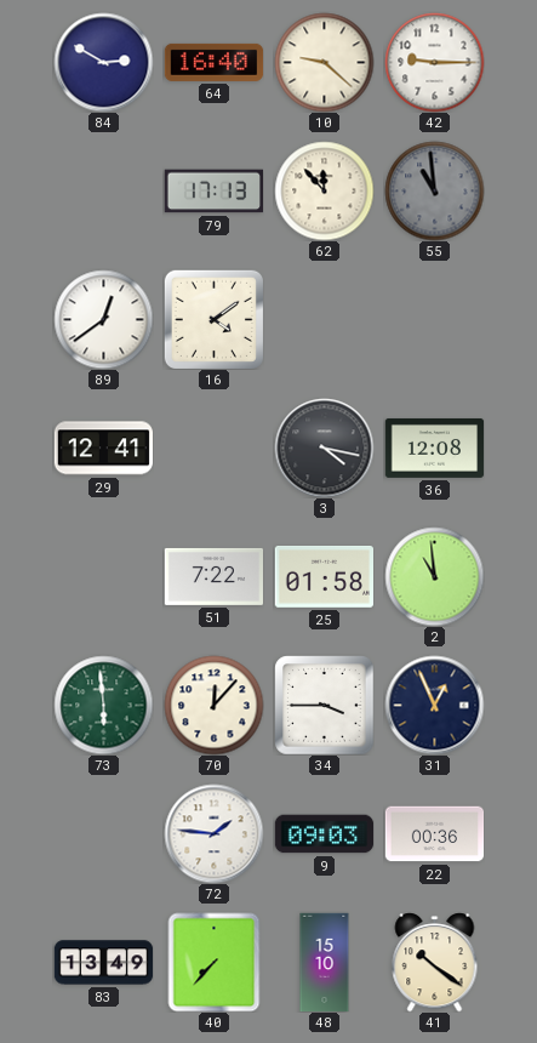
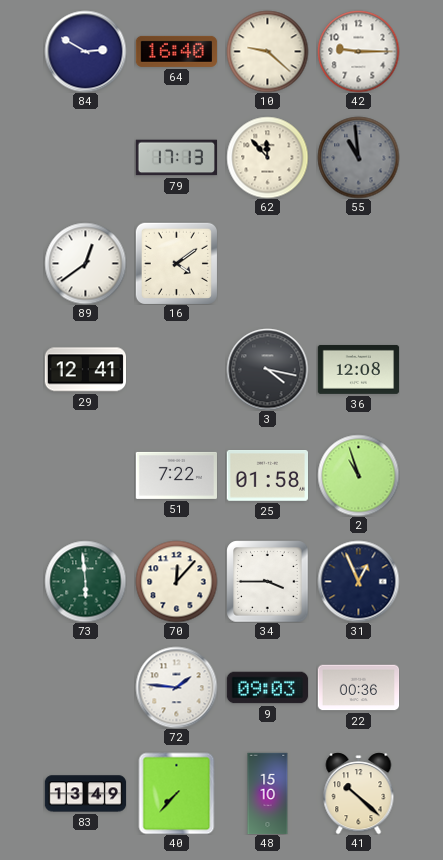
2: 10:59 -> 10:57
41: 10:21 -> 10:22
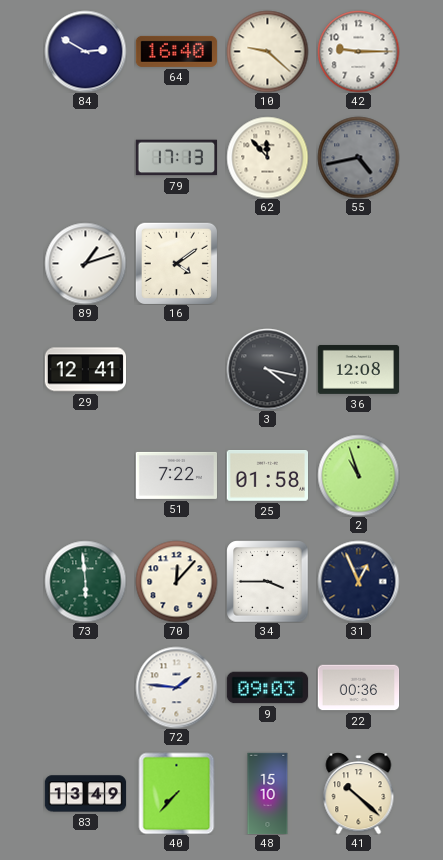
55: 10:59 -> 4:43
89: 12:39 -> 1:12
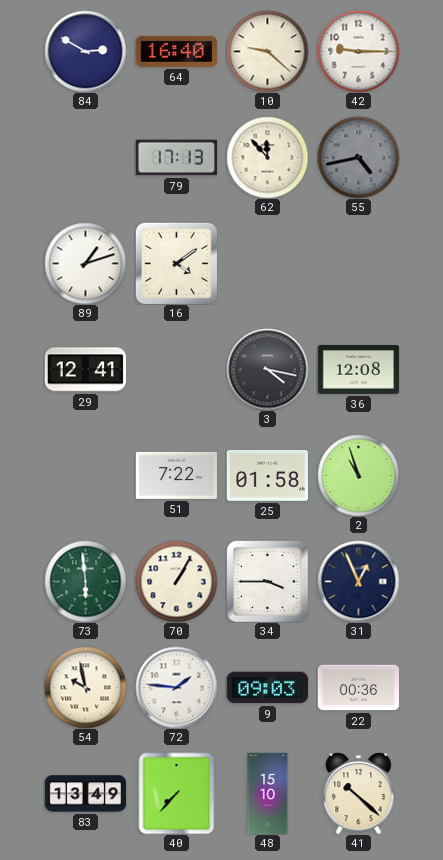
70: 12:07 -> 1:05
54: none -> 9:58
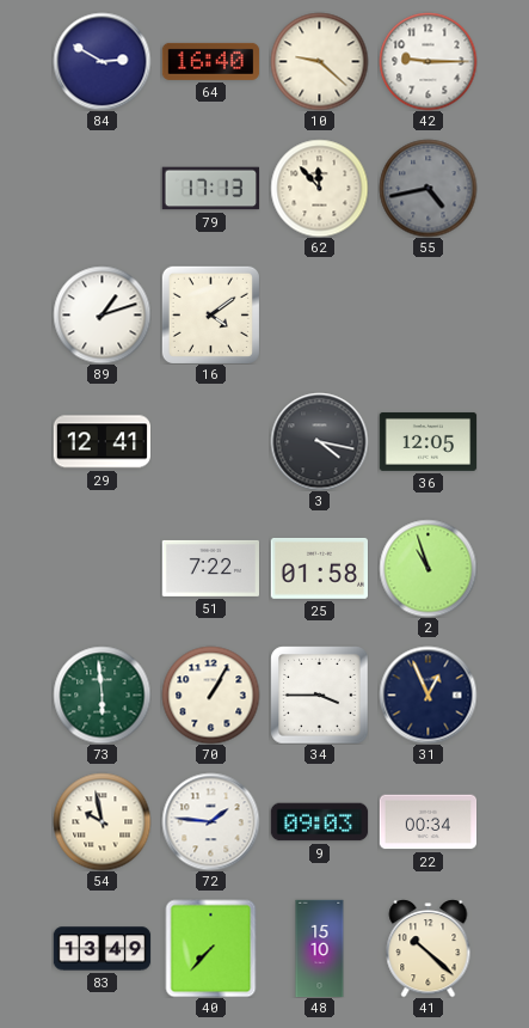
36: 12:08 -> 12:05
22: 00:36 -> 00:34
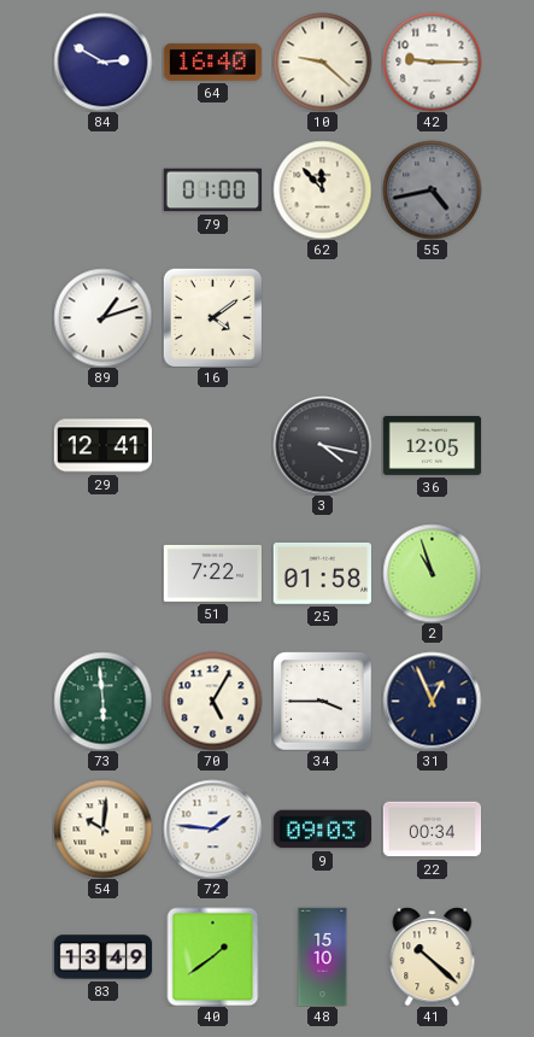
79: 17:13 -> 01:00
70: 1:05 -> 5:05
54: 9:58 -> 10:01
40: 7:37 -> 1:39
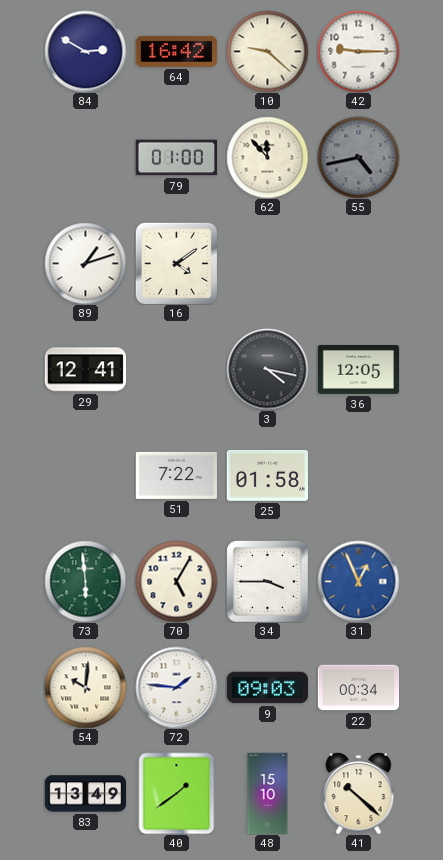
64: 16:40 -> 16:42
2: 10:57 -> none
31 dial: navy -> blue
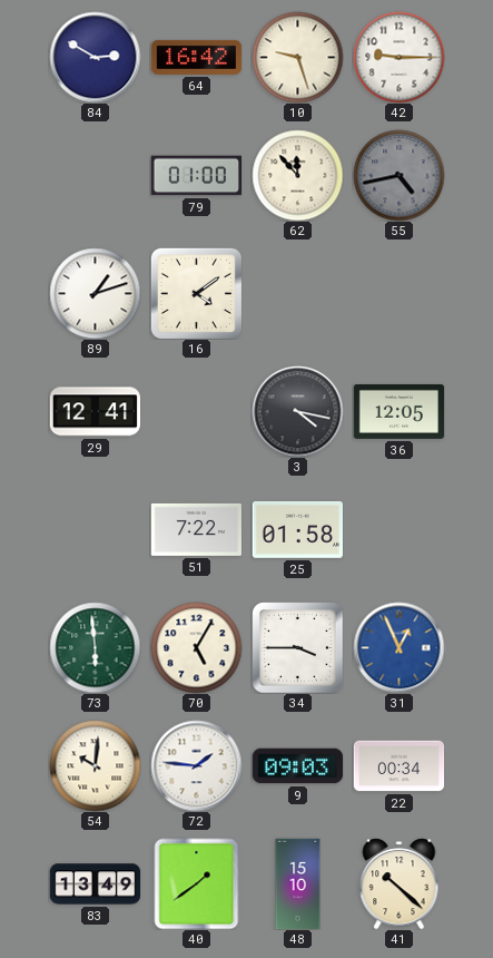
10: 9:22 -> 9:27
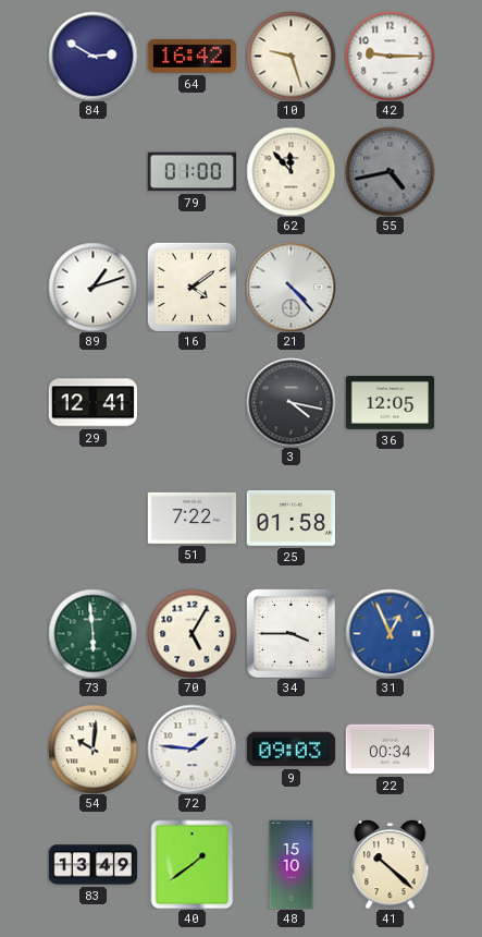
21: none -> 4:23
